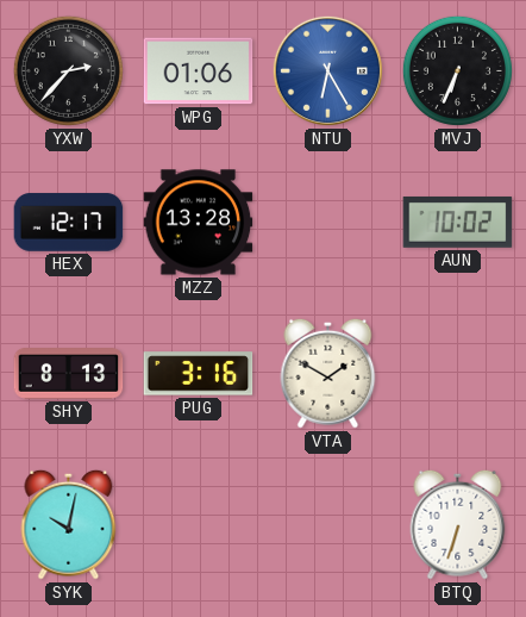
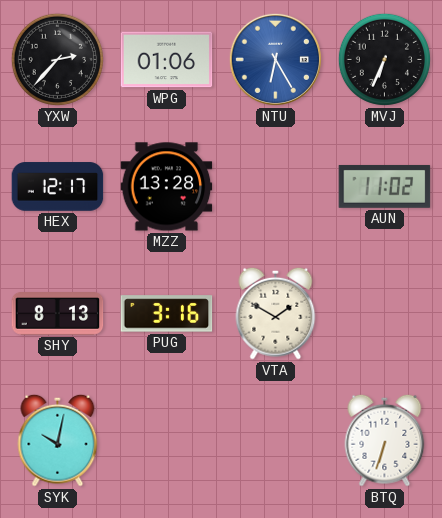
AUN: 10:02 -> 11:02
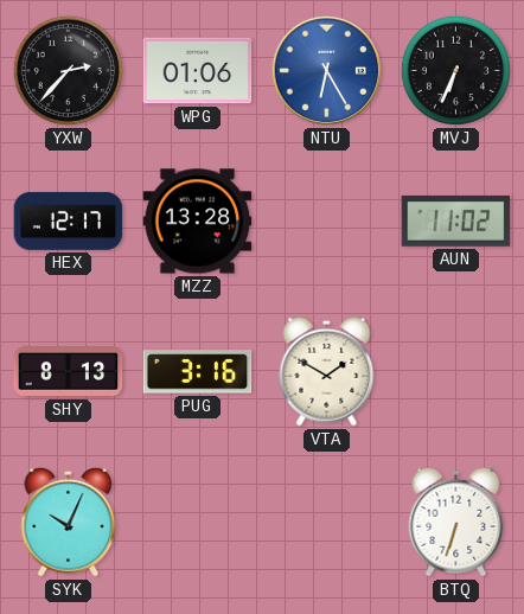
SYK: 10:02 -> 10:04
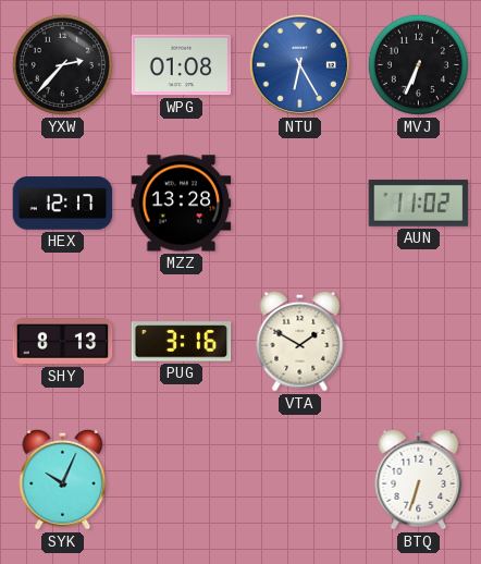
WPG: 01:06 -> 01:08
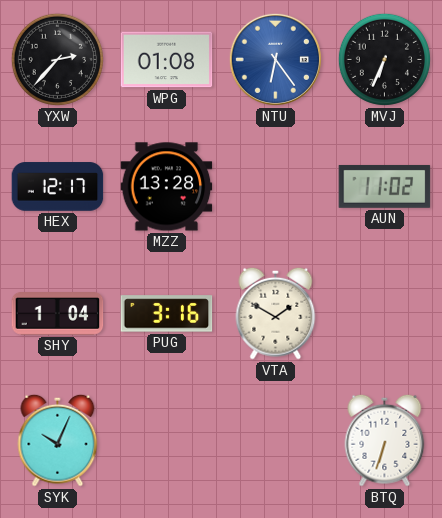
NTU: 6:25 -> 6:24
SHY: 8:13 -> 1:04
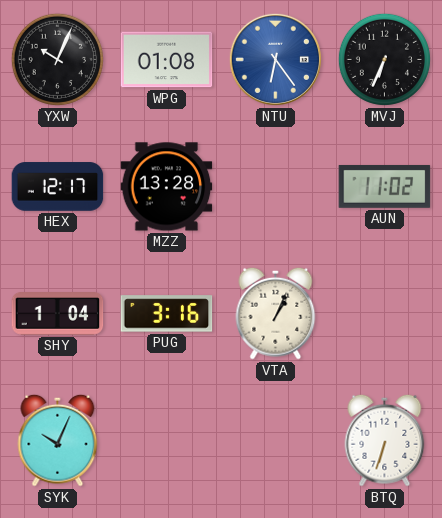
YXW: 2:37 -> 10:04
VTA: 1:50 -> 1:04
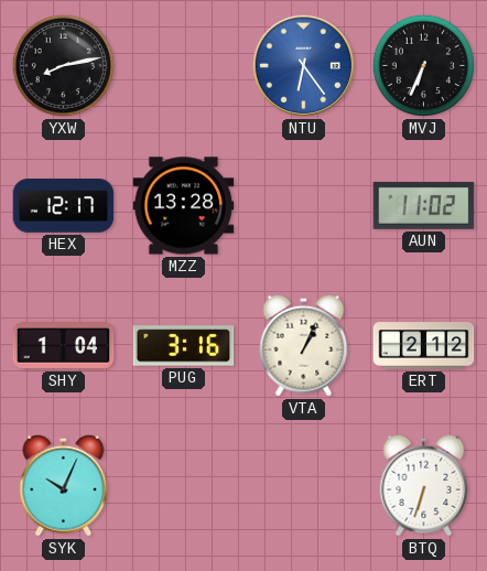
YXW: 10:04 -> 8:13
WPG: 01:08 -> none
ERT: none -> 2:12
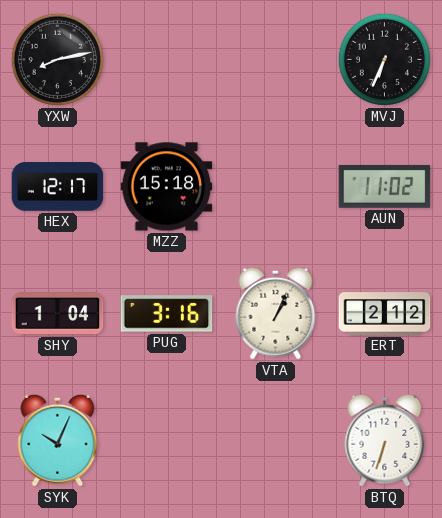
NTU: 6:24 -> none
MZZ: 13:28 -> 15:18
